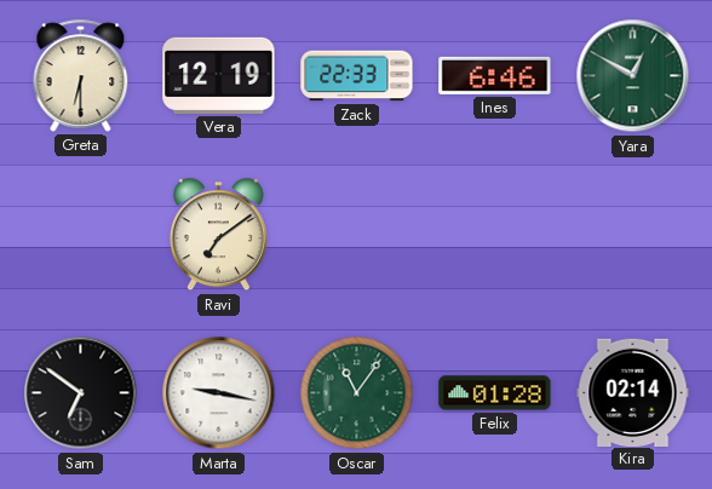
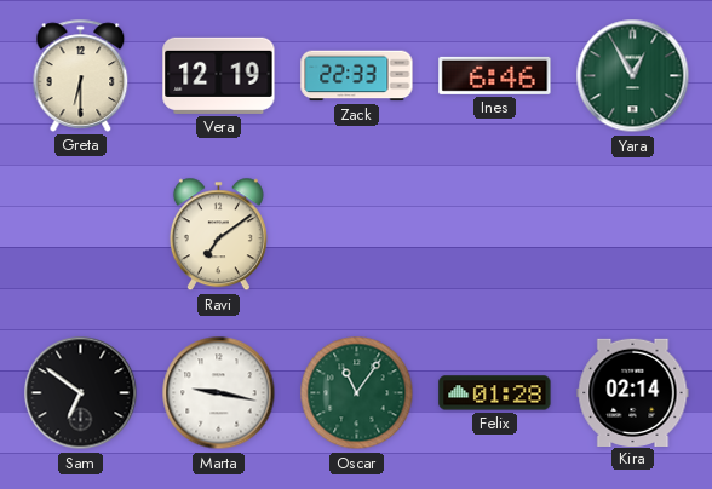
Yara: 12:50 -> 12:55
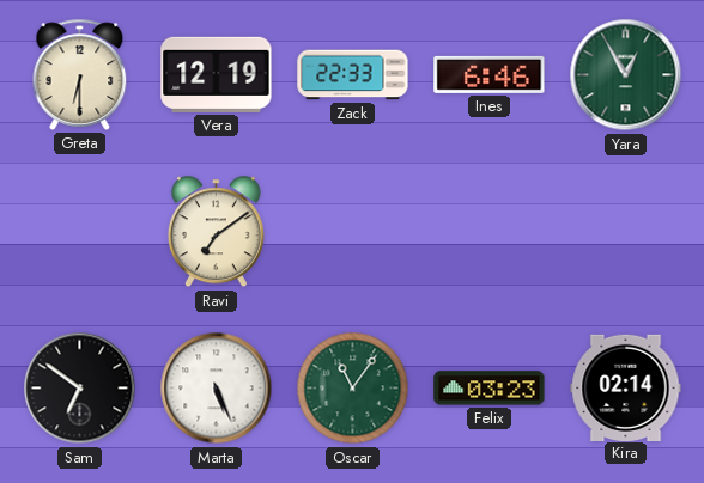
Marta: 9:17 -> 5:26
Felix: 01:28 -> 03:23
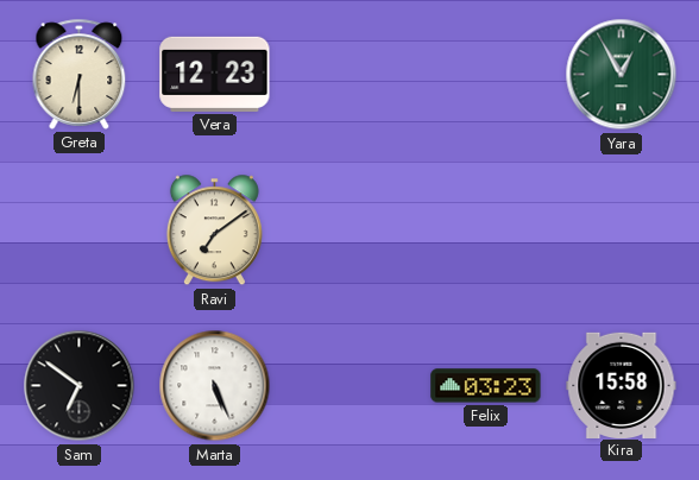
Vera: 12:19 -> 12:23
Zack: 22:33 -> none
Ines: 6:46 -> none
Oscar: 11:06 -> none
Kira: 02:14 -> 15:58
